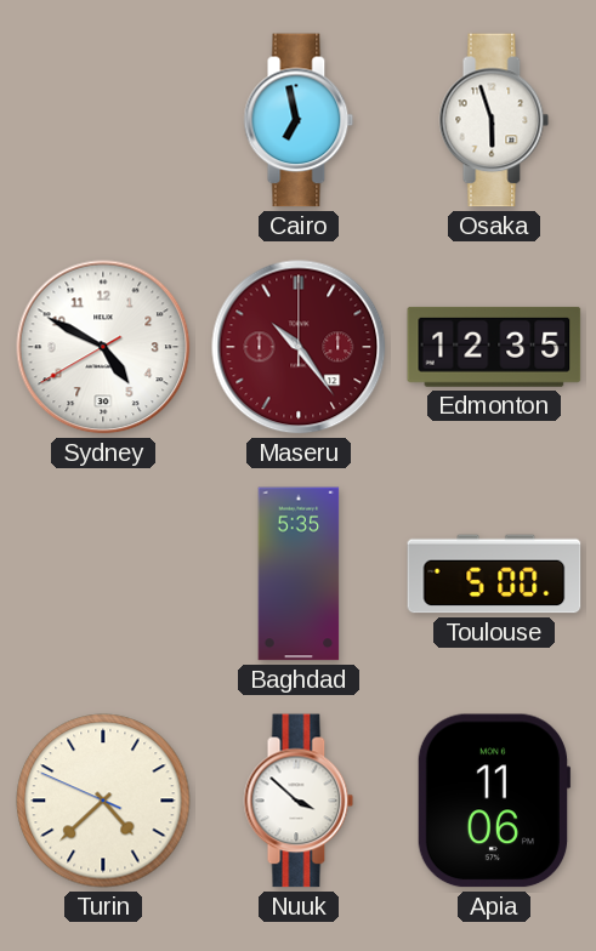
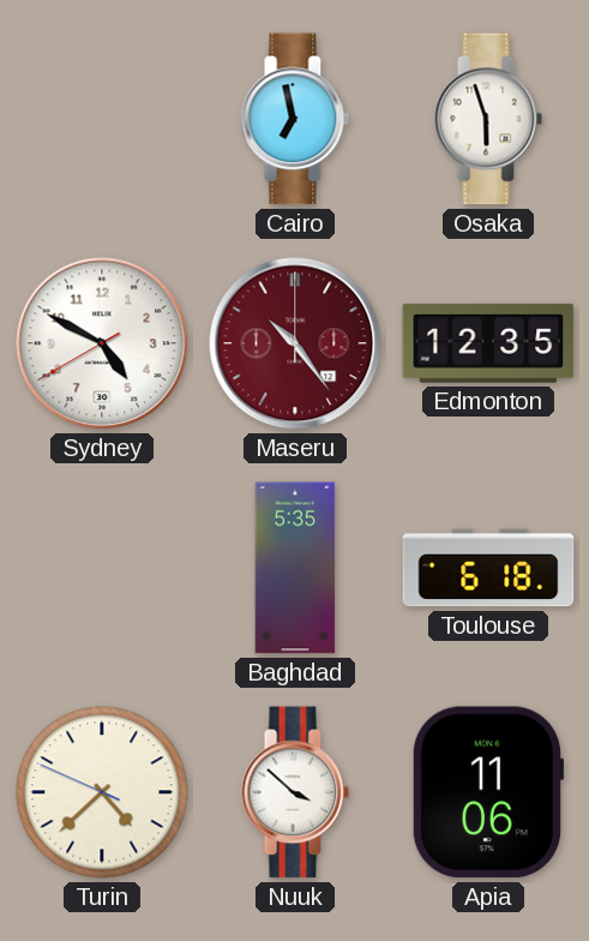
Toulouse: 5:00 -> 6:18
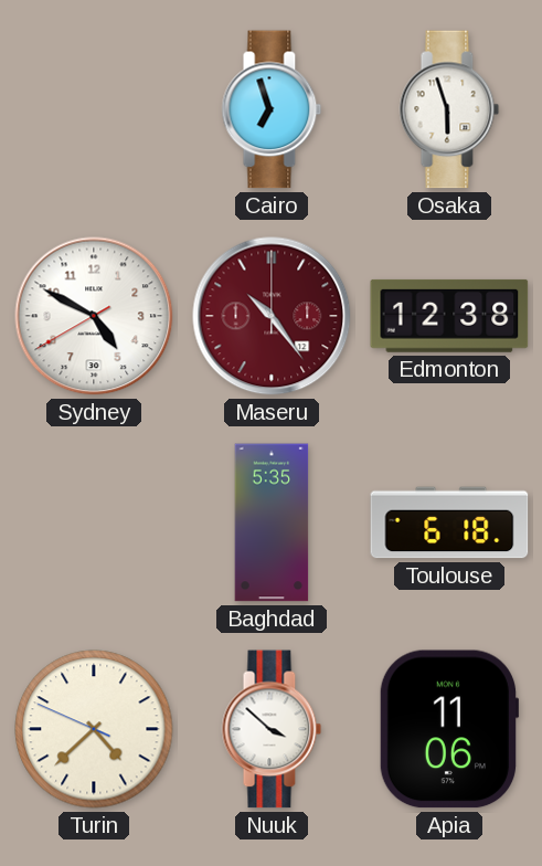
Cairo: 6:58 -> 6:57
Edmonton: 12:35 -> 12:38
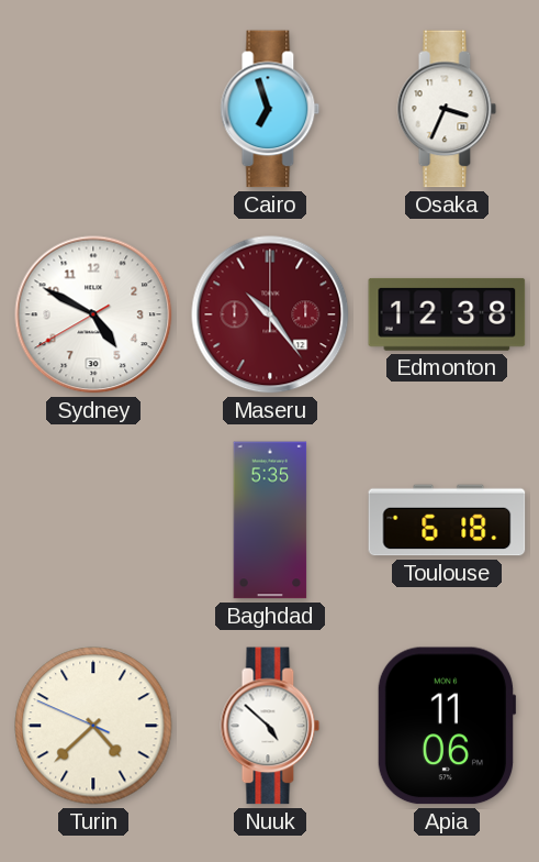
Osaka: 5:57 -> 3:34
Nuuk: 3:52 -> 4:52
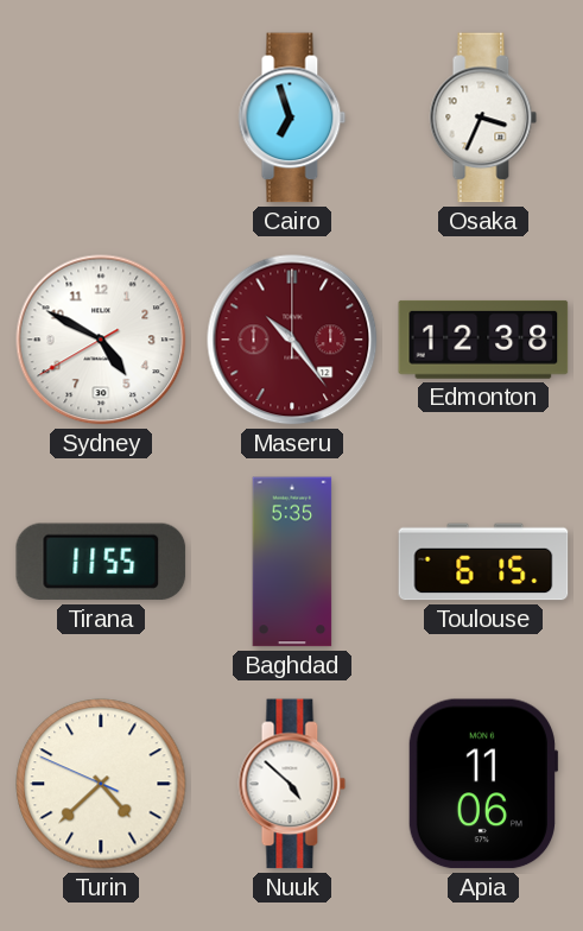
Tirana: none -> 11:55
Toulouse: 6:18 -> 6:15
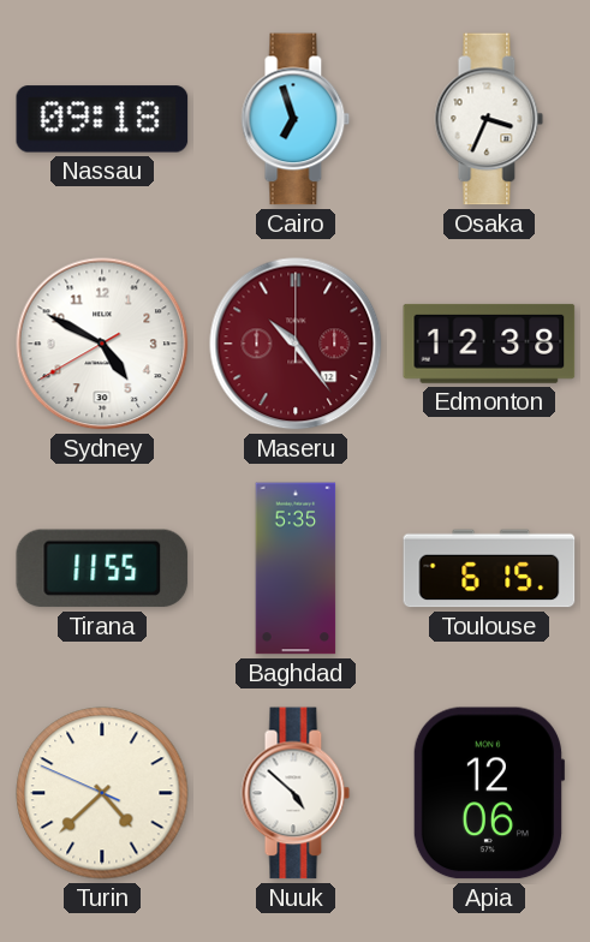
Nassau: none -> 09:18
Apia: 11:06 -> 12:06
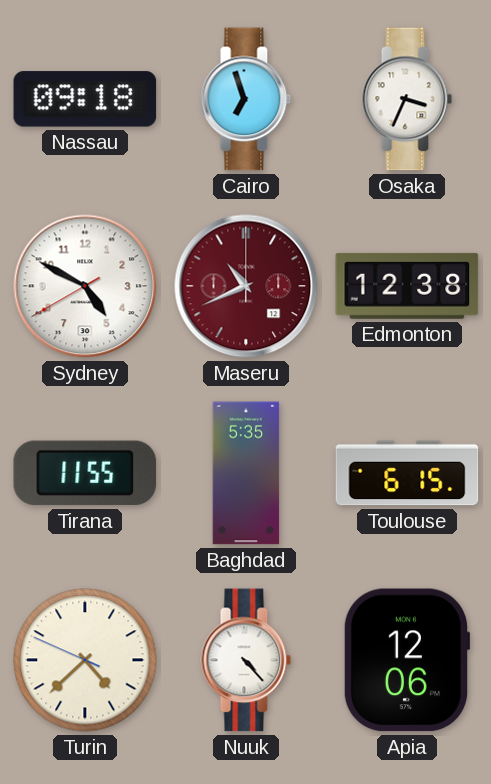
Maseru: 10:24 -> 10:41
Nuuk: 4:52 -> 4:23
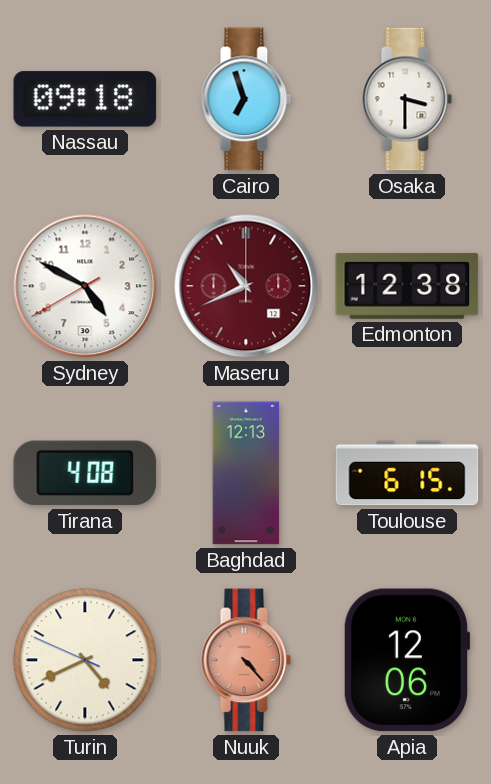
Osaka: 3:34 -> 3:30
Tirana: 11:55 -> 4:08
Baghdad: 5:35 -> 12:13
Turin: 4:37 -> 4:40
Nuuk dial: white -> salmon
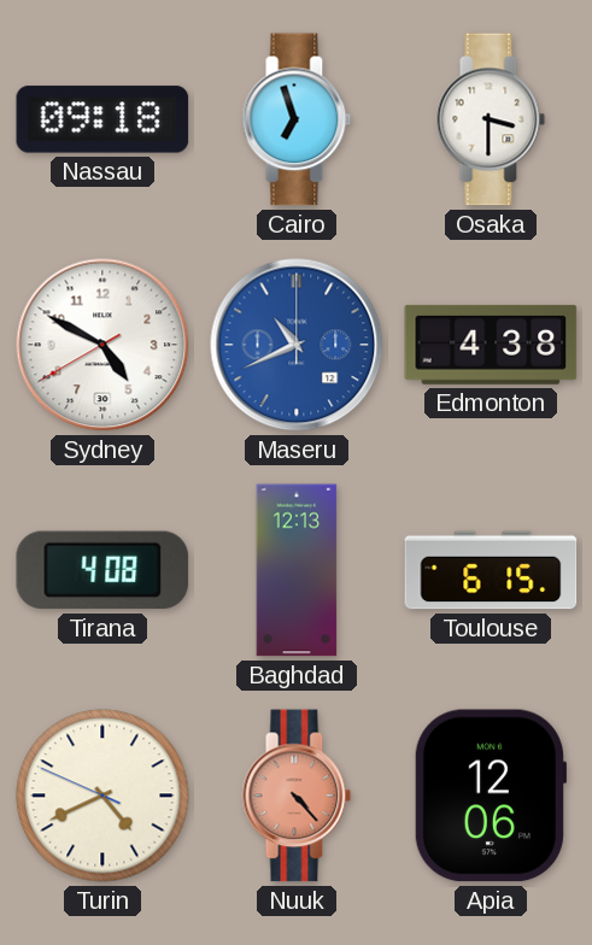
Maseru dial: burgundy -> blue
Edmonton: 12:38 -> 4:38
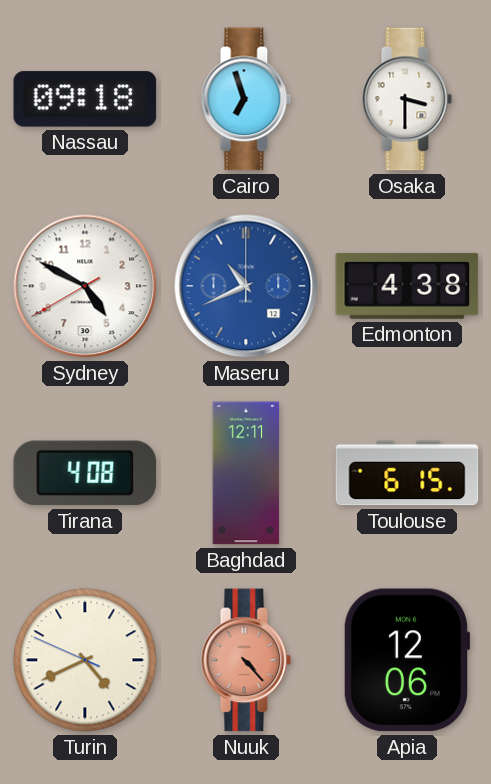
Baghdad: 12:13 -> 12:11
